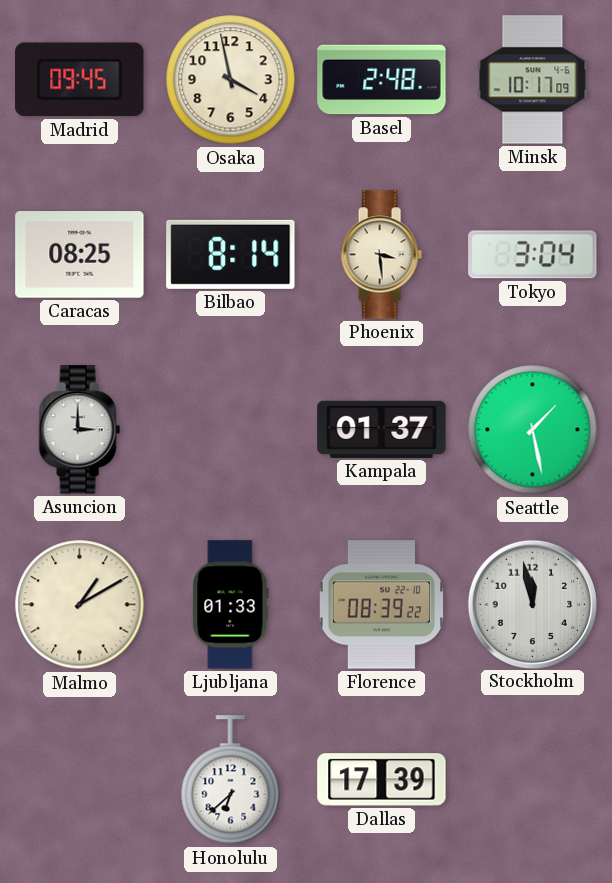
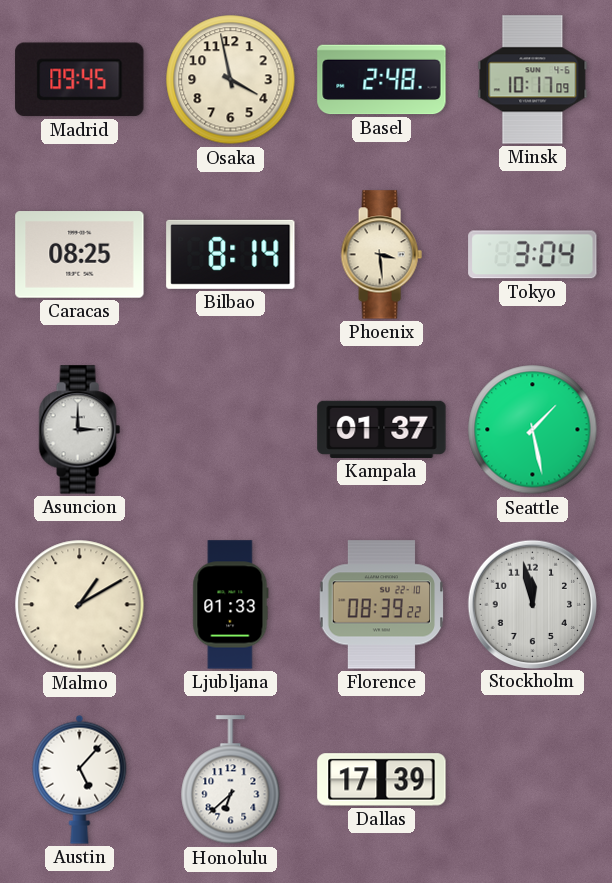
Austin: none -> 5:07
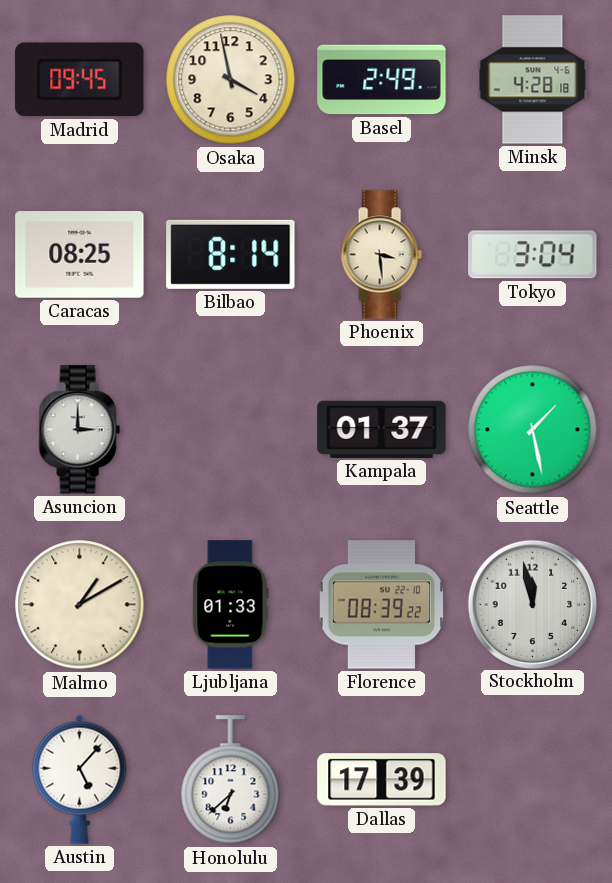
Basel: 2:48 -> 2:49
Minsk: 10:17 -> 4:28
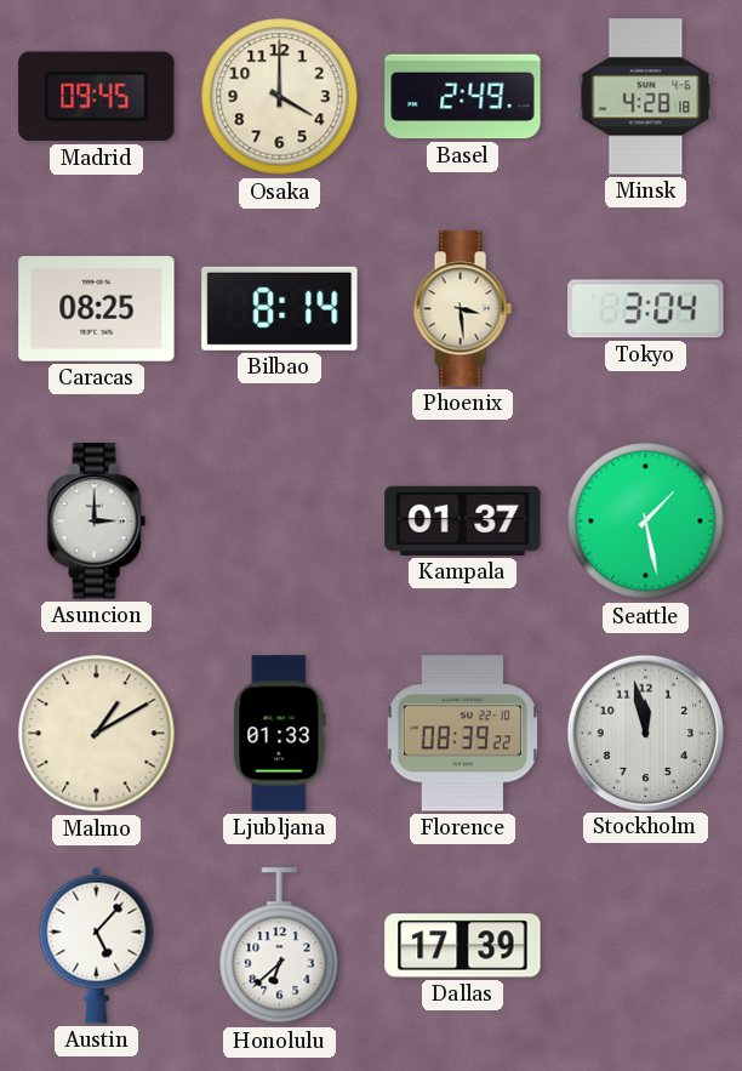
Osaka: 3:58 -> 4:00
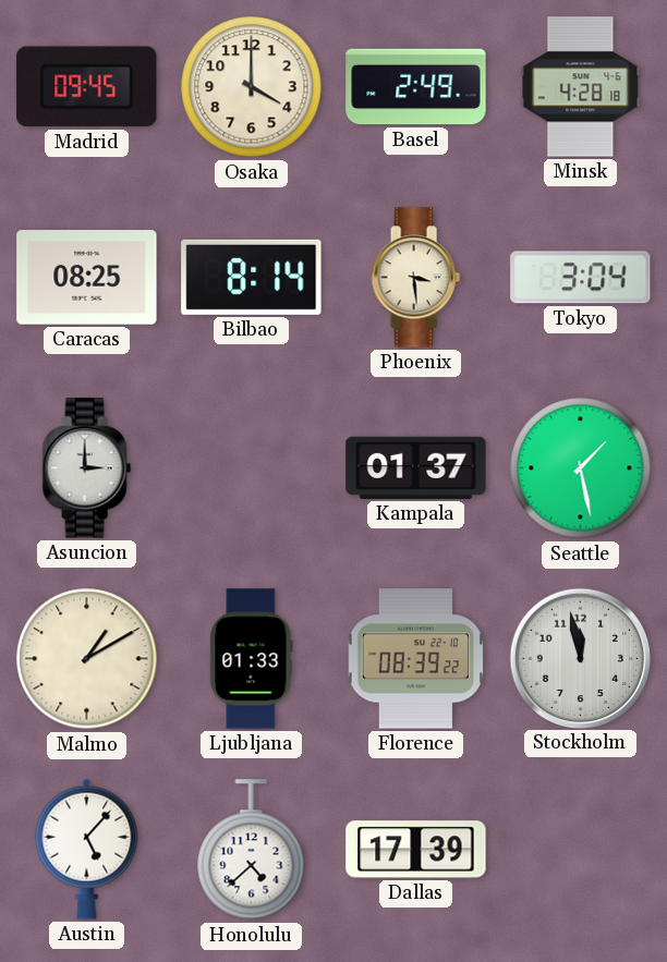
Honolulu: 6:38 -> 4:38
